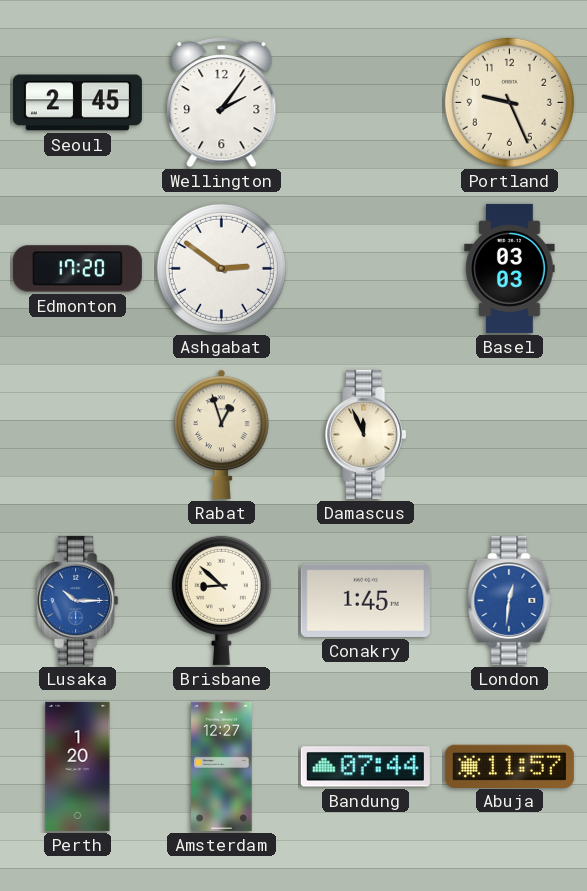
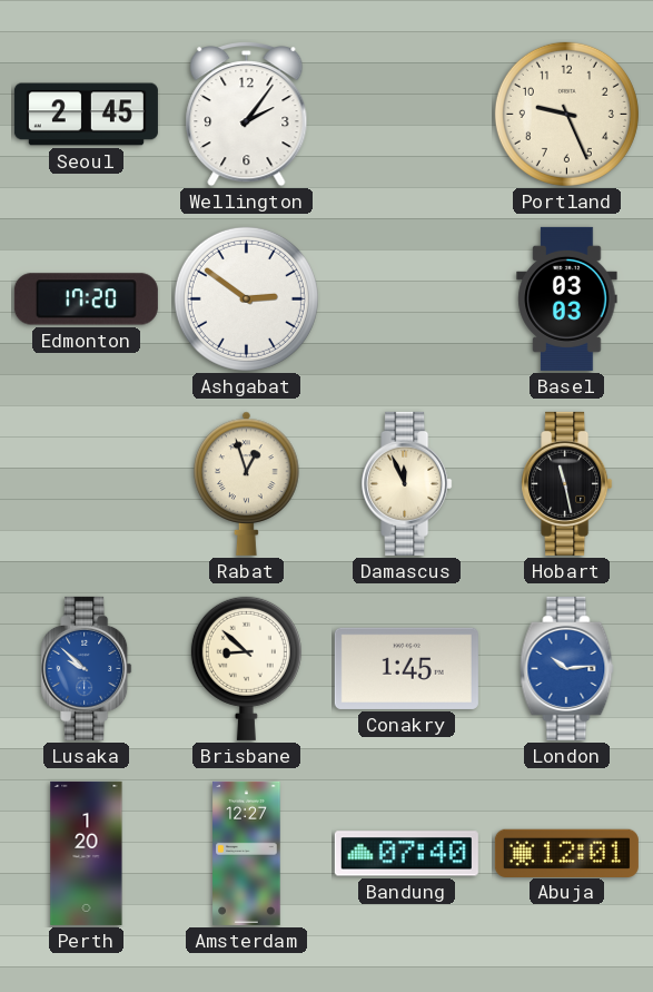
Hobart: none -> 11:28
Lusaka: 10:15 -> 9:52
London: 12:31 -> 10:14
Bandung: 07:44 -> 07:40
Abuja: 11:57 -> 12:01
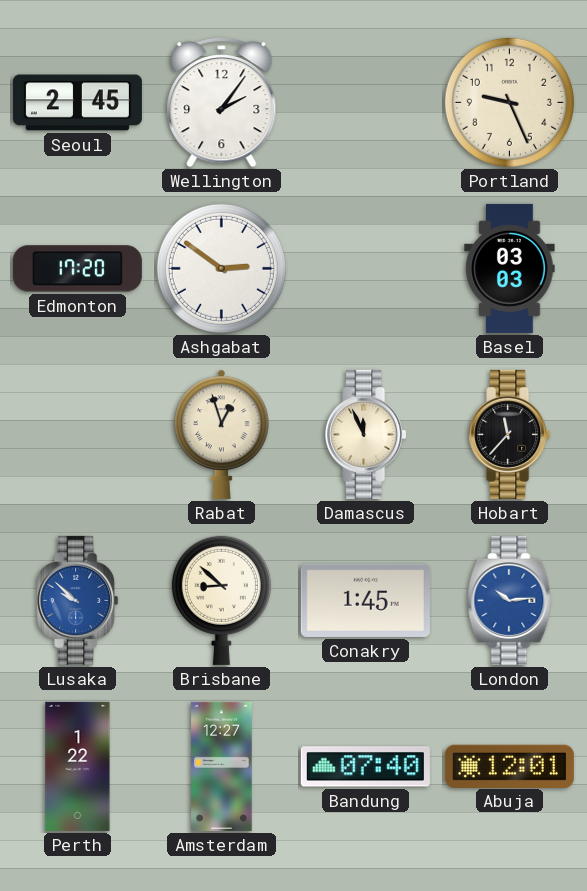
Hobart: 11:28 -> 11:37
Perth: 1:20 -> 1:22
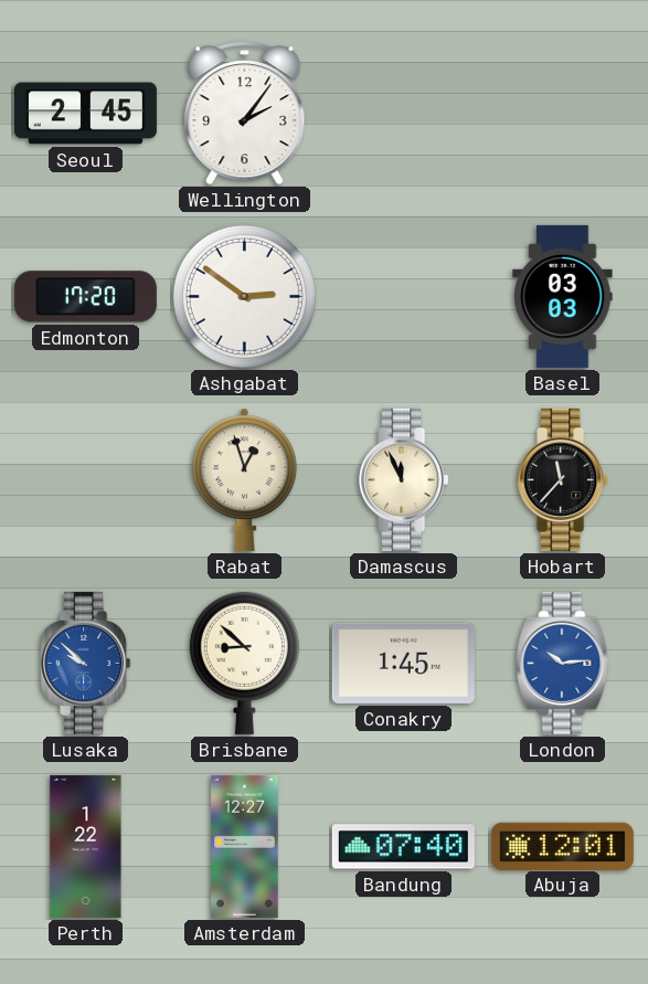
Portland: 9:26 -> none
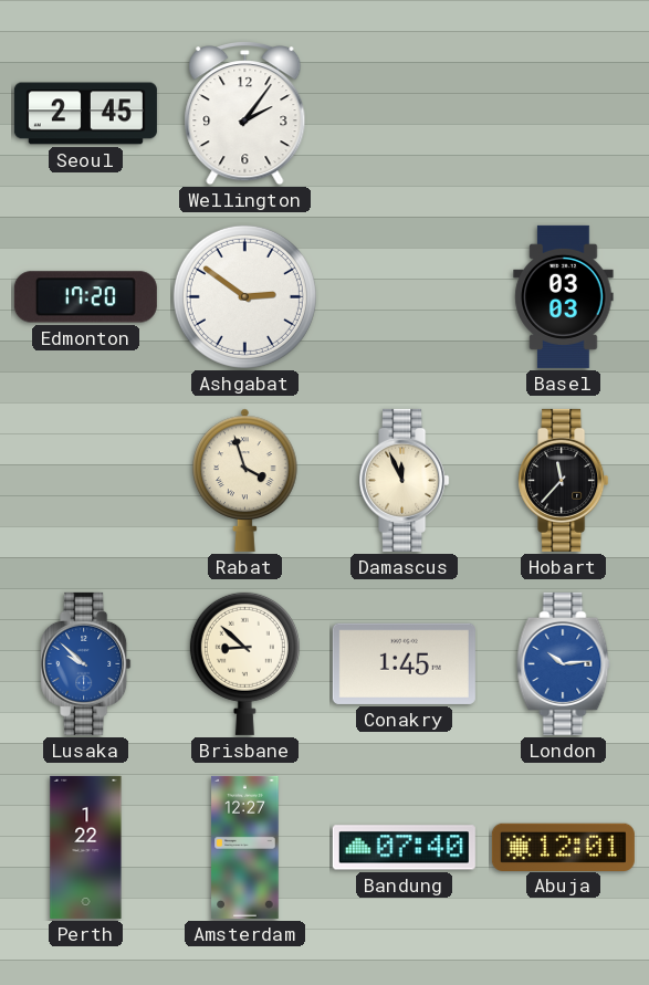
Rabat: 12:57 -> 3:57
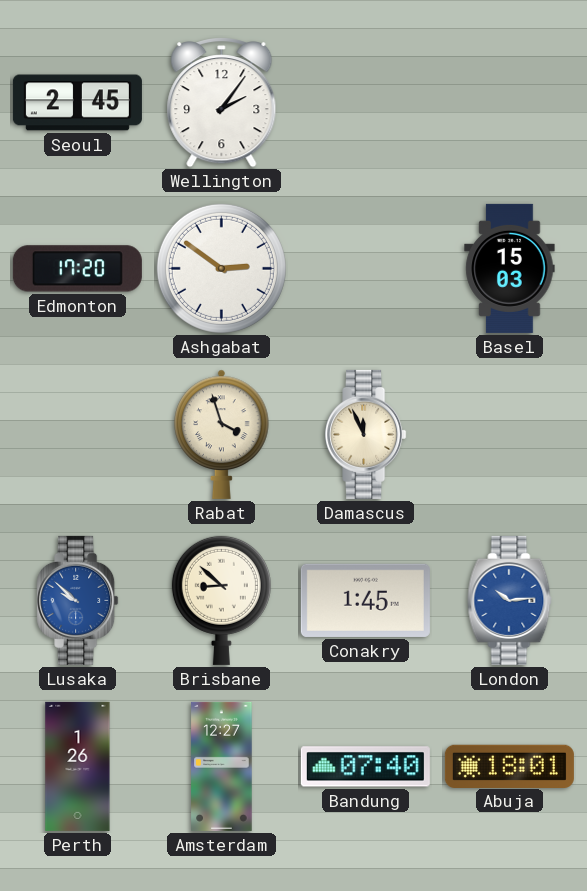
Basel: 03:03 -> 15:03
Hobart: 11:37 -> none
Perth: 1:22 -> 1:26
Abuja: 12:01 -> 18:01
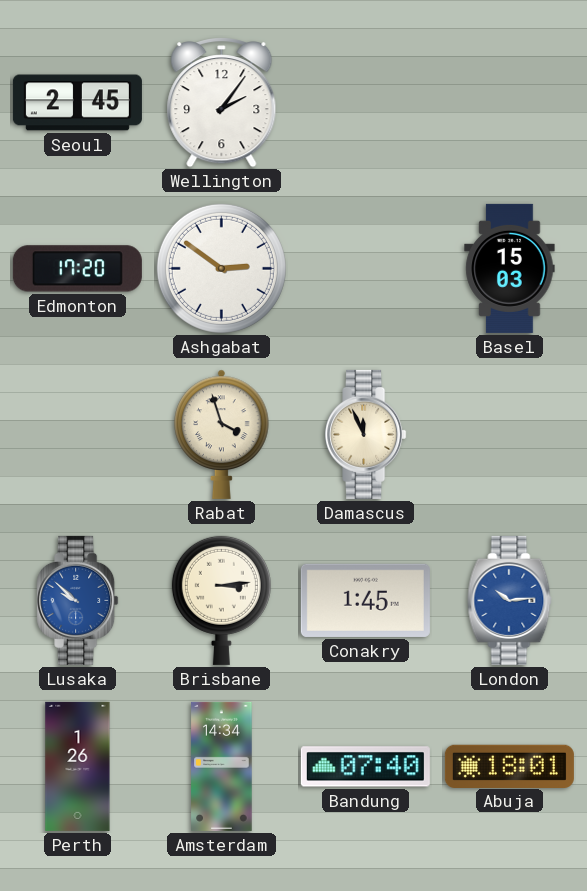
Brisbane: 8:52 -> 3:14
Amsterdam: 12:27 -> 14:34
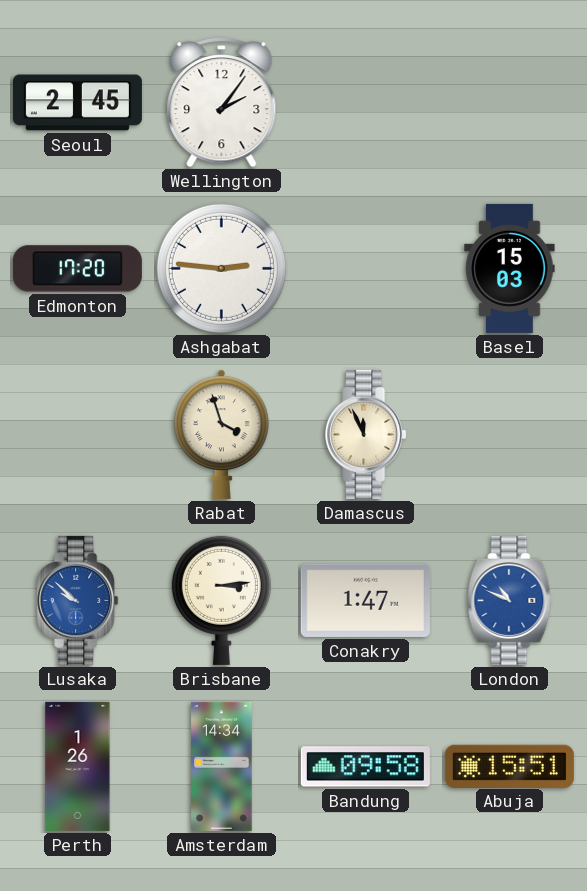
Ashgabat: 2:51 -> 2:46
Conakry: 1:45 -> 1:47
London: 10:14 -> 10:49
Bandung: 07:40 -> 09:58
Abuja: 18:01 -> 15:51
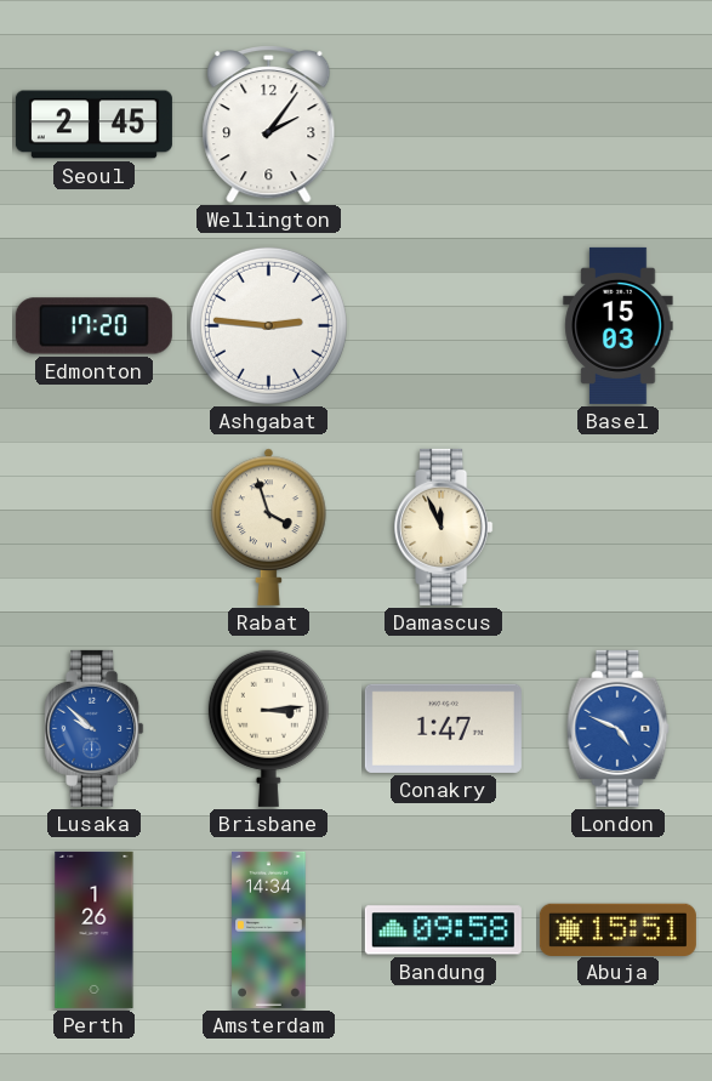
London: 10:49 -> 4:49
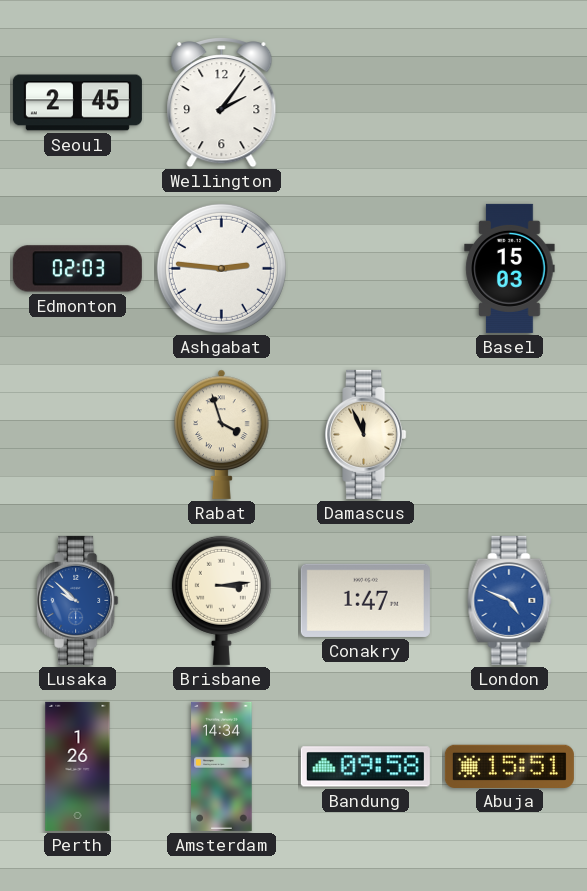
Edmonton: 17:20 -> 02:03
